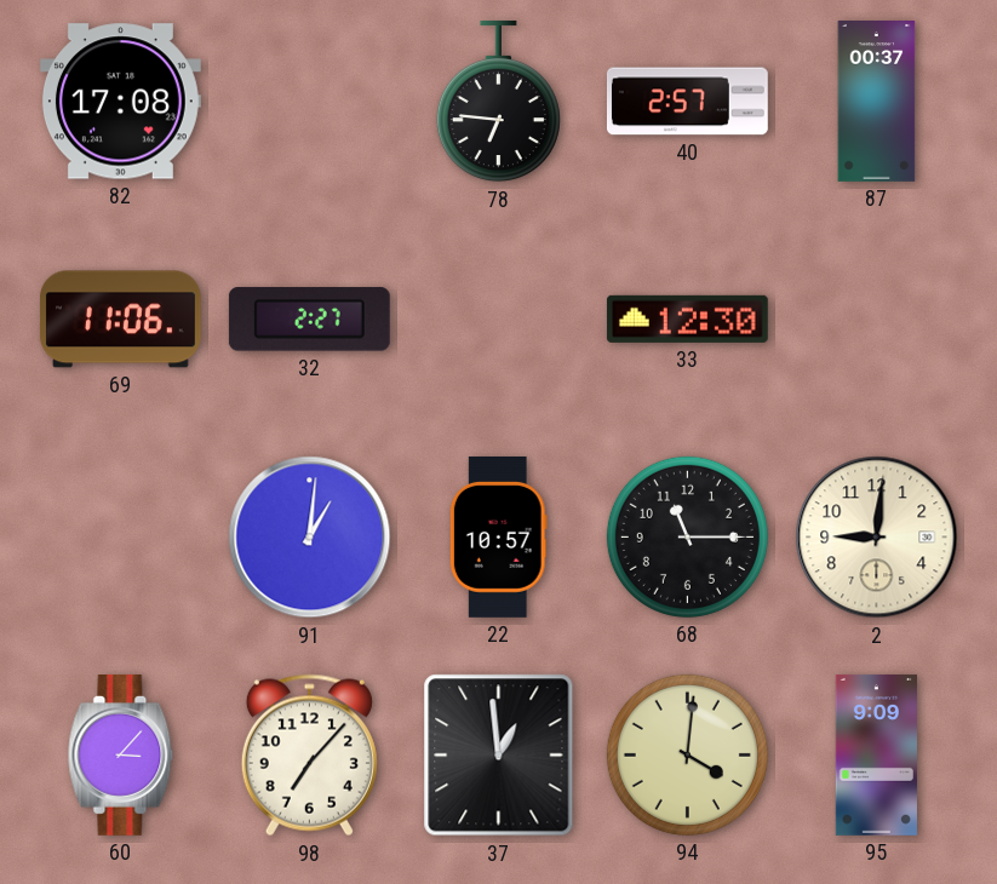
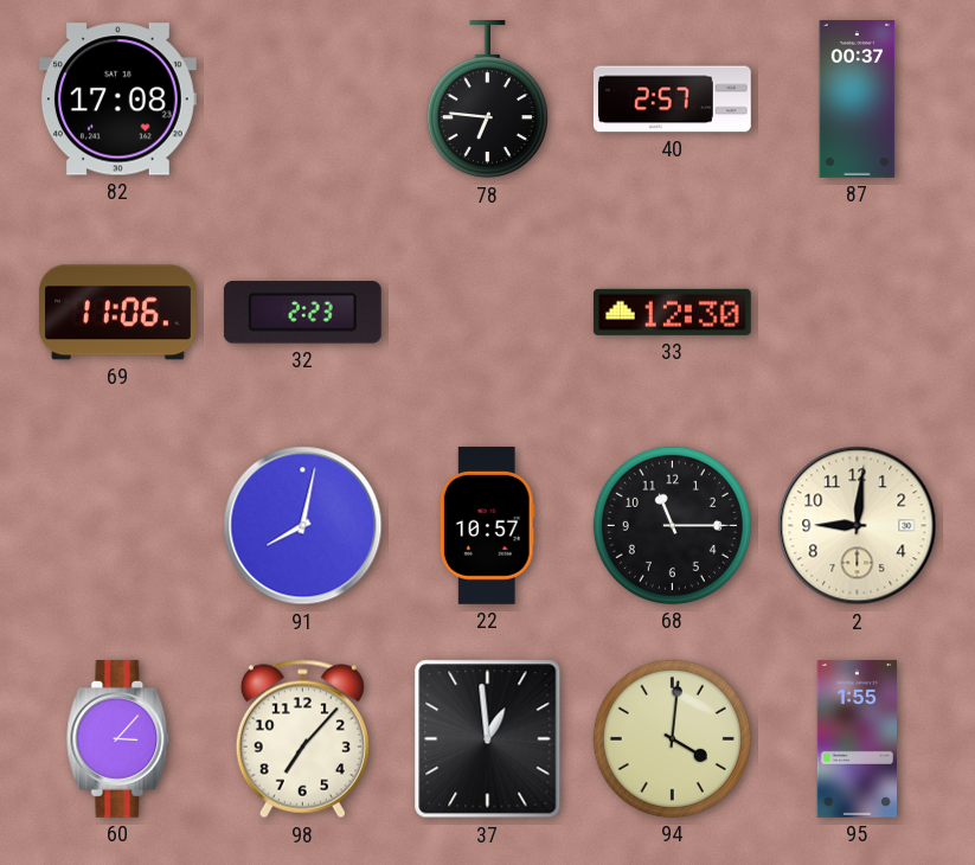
32: 2:27 -> 2:23
91: 1:01 -> 8:02
95: 9:09 -> 1:55
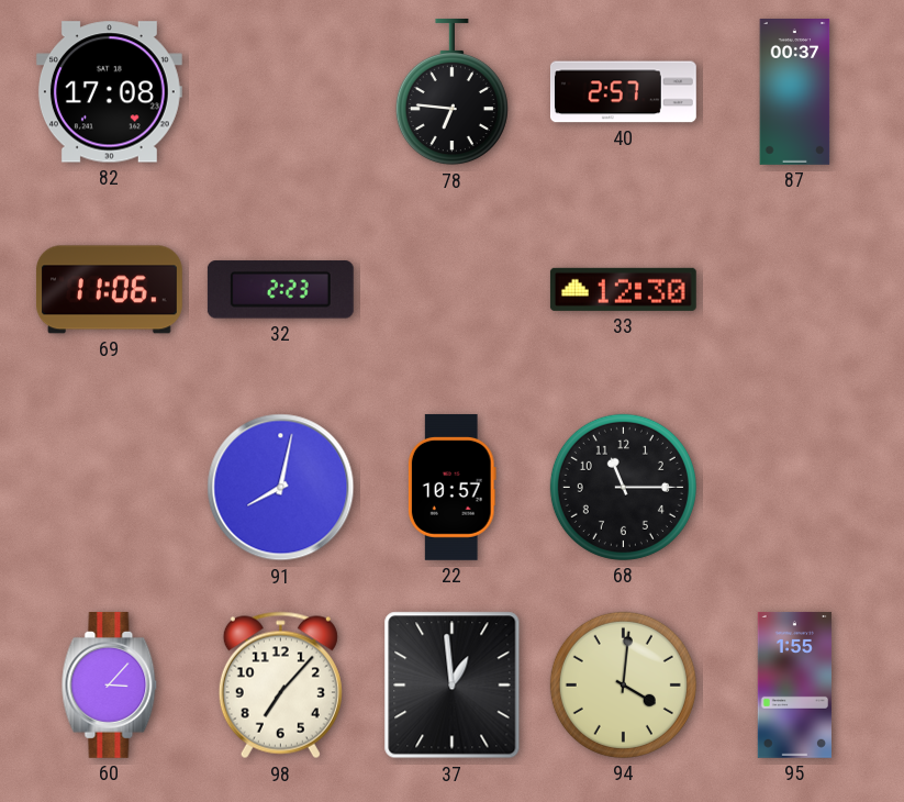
2: 9:01 -> none
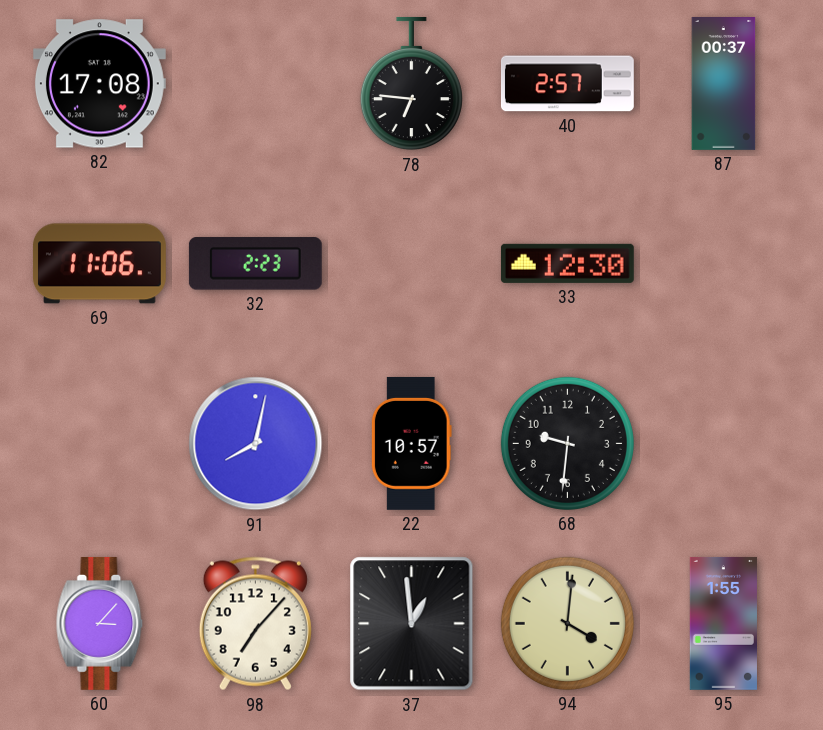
68: 11:15 -> 9:31
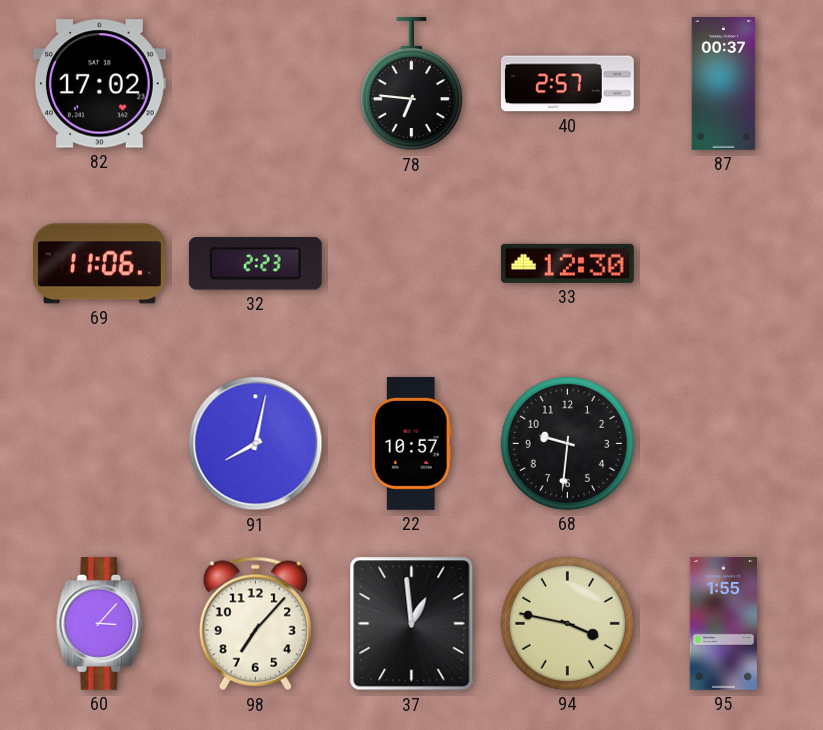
82: 17:08 -> 17:02
94: 4:01 -> 3:47
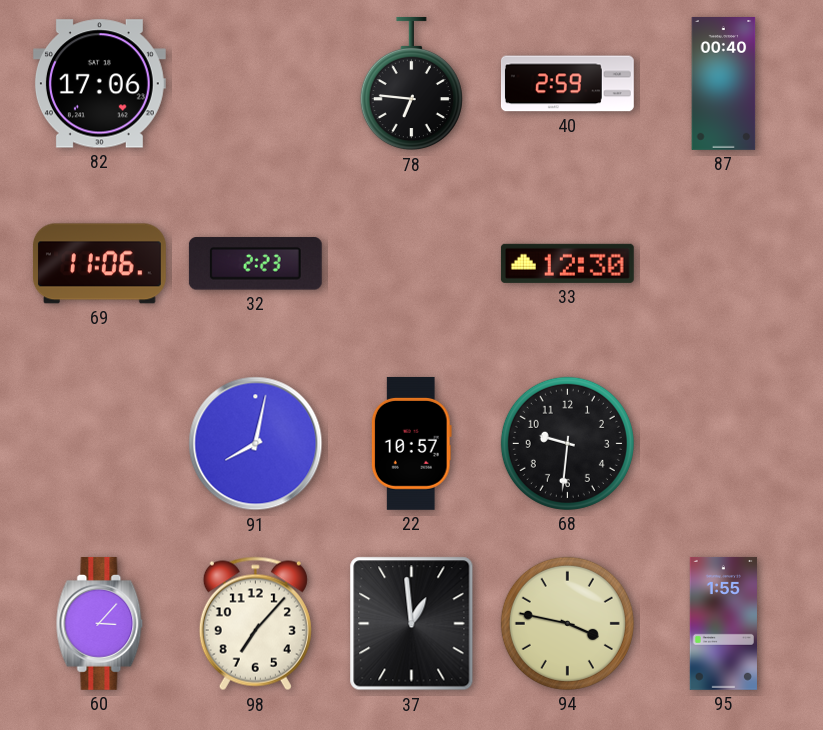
82: 17:02 -> 17:06
40: 2:57 -> 2:59
87: 00:37 -> 00:40
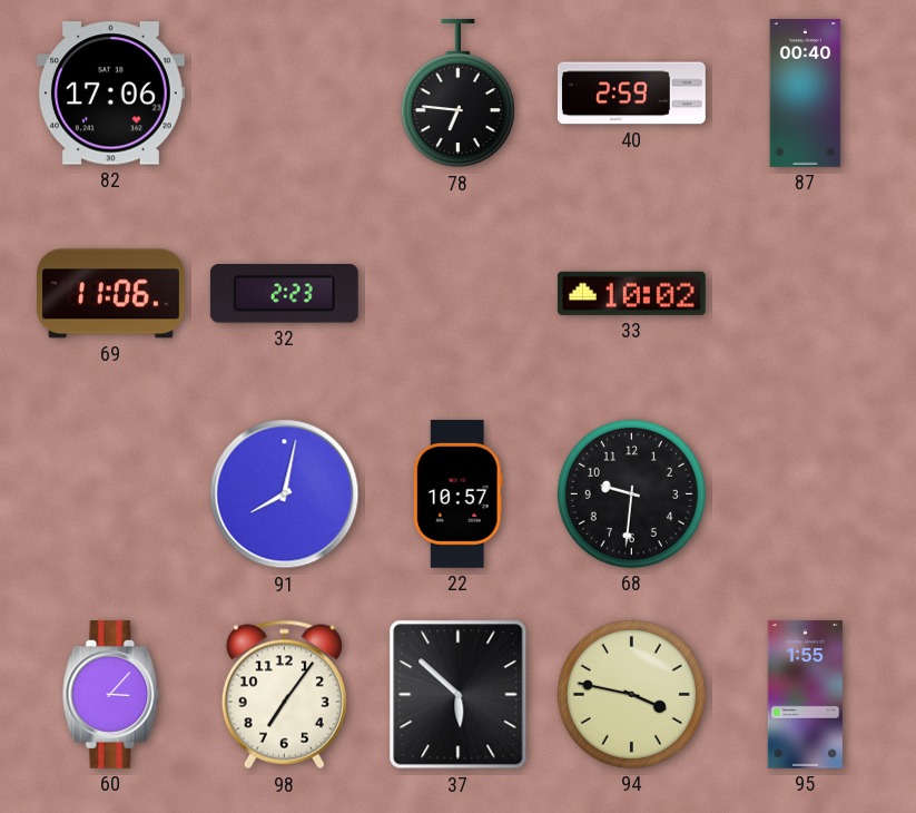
33: 12:30 -> 10:02
98: 7:07 -> 7:06
37: 12:59 -> 5:52
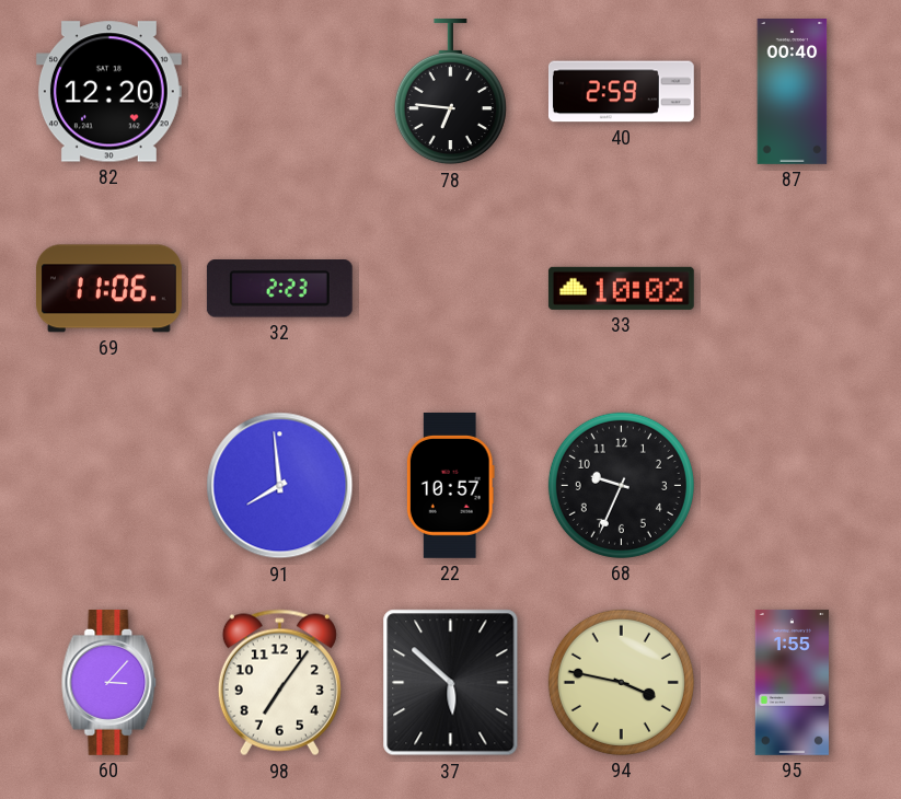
82: 17:06 -> 12:20
91: 8:02 -> 7:59
68: 9:31 -> 9:34
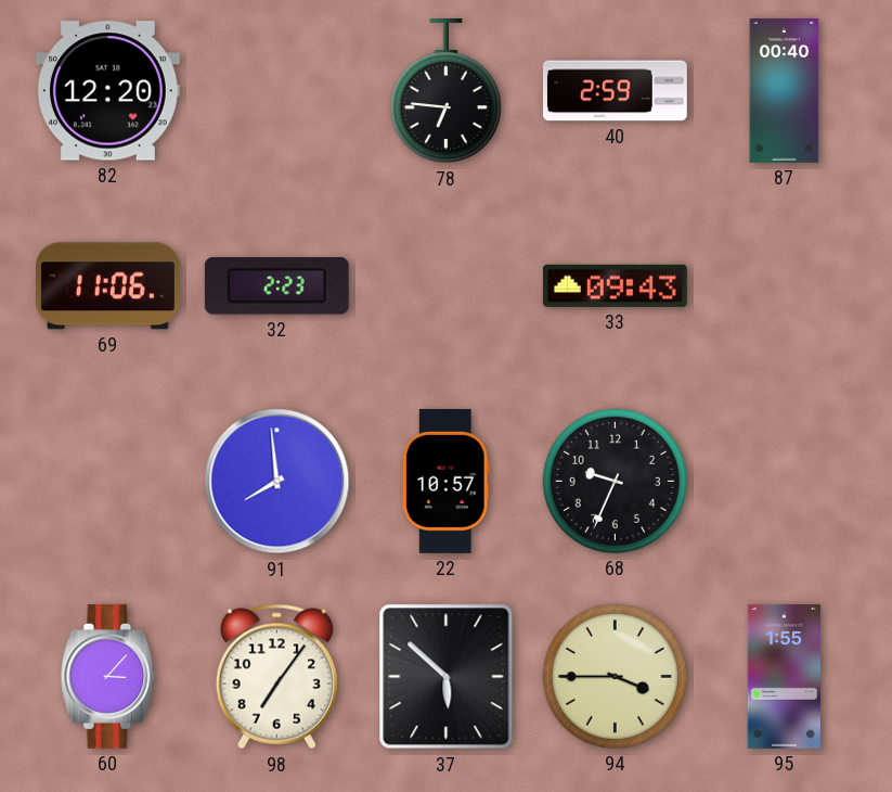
33: 10:02 -> 09:43
94: 3:47 -> 3:45
